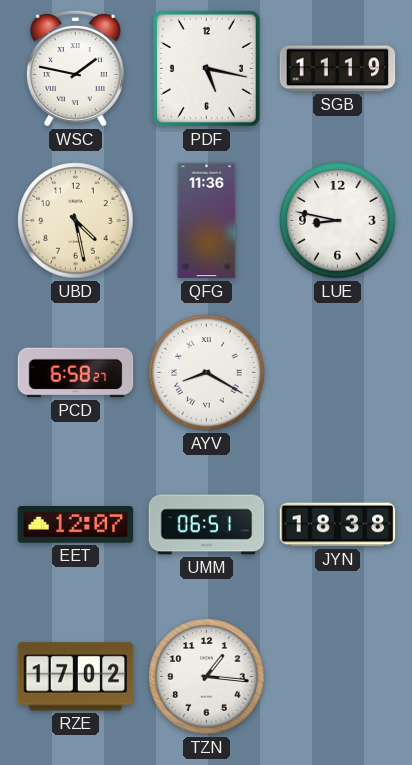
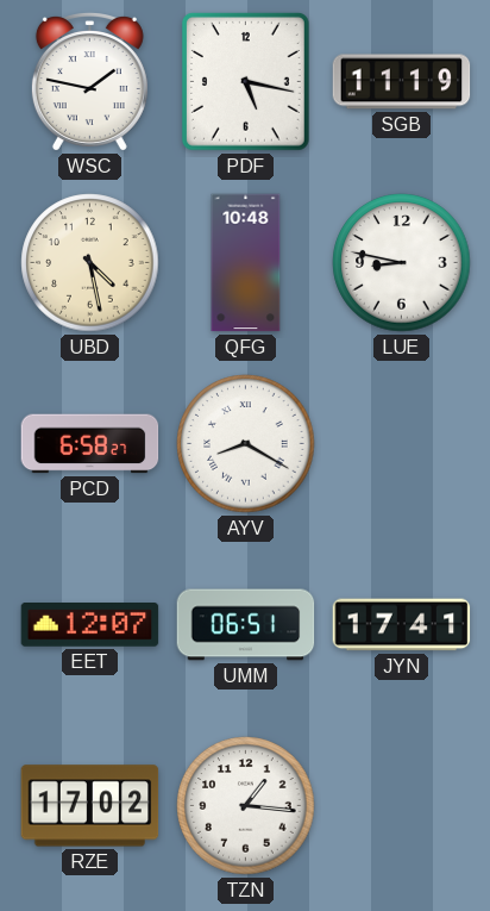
QFG: 11:36 -> 10:48
JYN: 18:38 -> 17:41
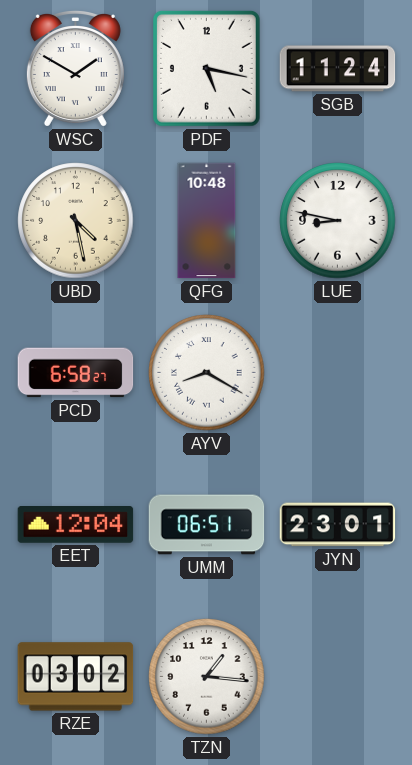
WSC: 1:47 -> 1:50
SGB: 11:19 -> 11:24
EET: 12:07 -> 12:04
JYN: 17:41 -> 23:01
RZE: 17:02 -> 03:02
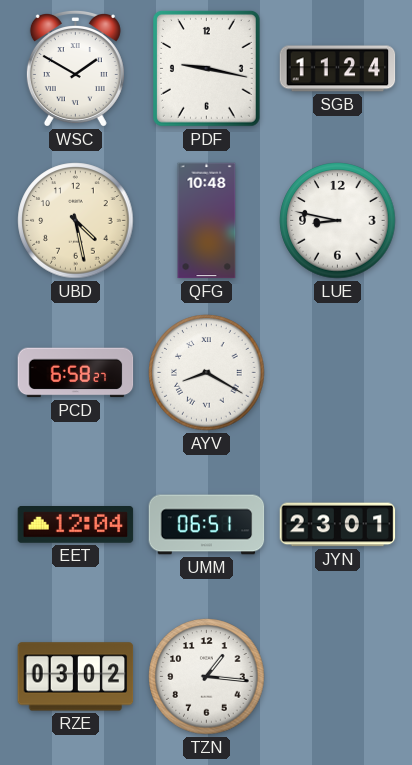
PDF: 5:17 -> 9:17
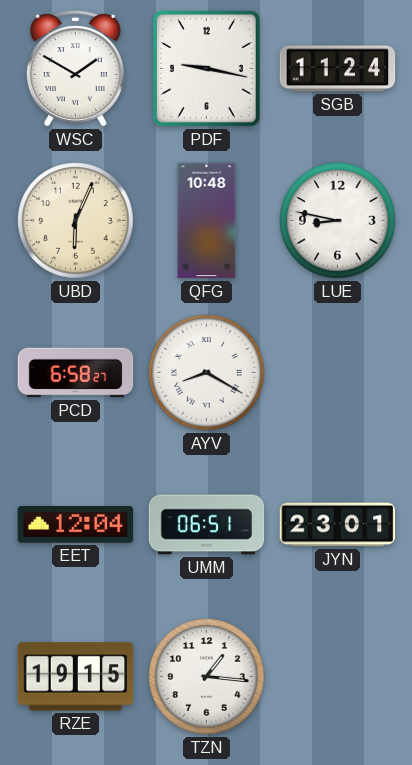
UBD: 4:28 -> 6:04
RZE: 03:02 -> 19:15
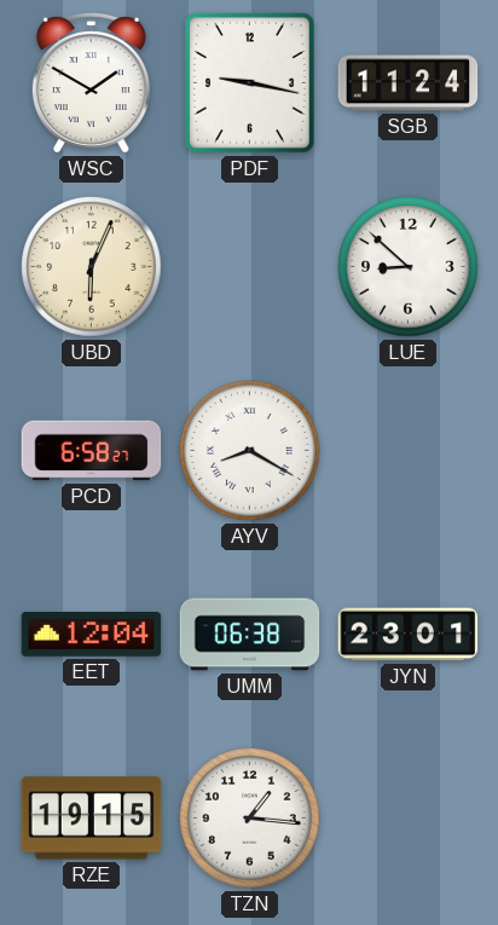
QFG: 10:48 -> none
LUE: 8:47 -> 8:52
UMM: 06:51 -> 06:38
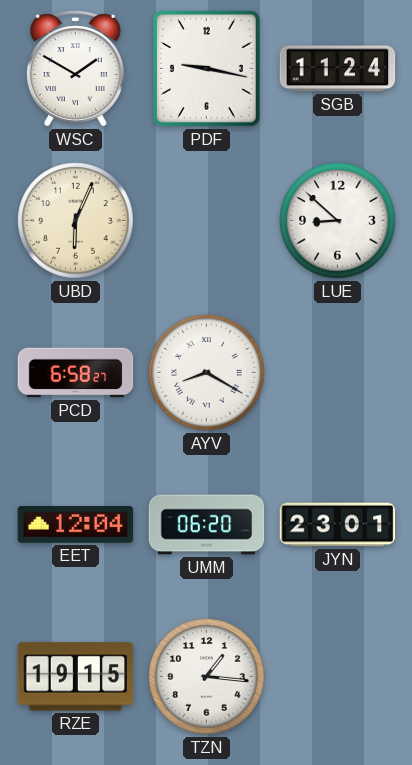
UMM: 06:38 -> 06:20
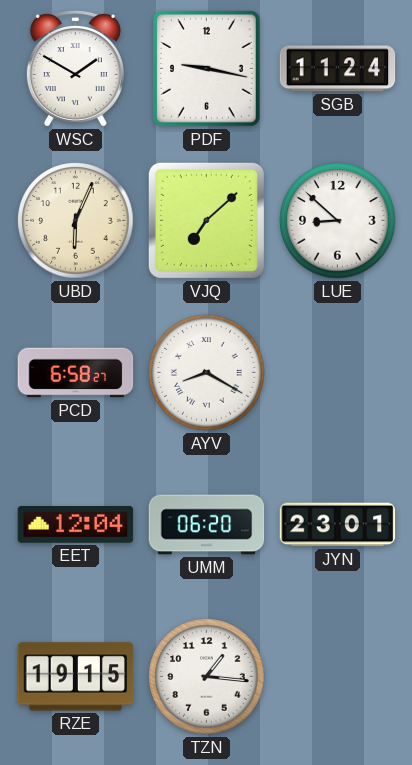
VJQ: none -> 7:08
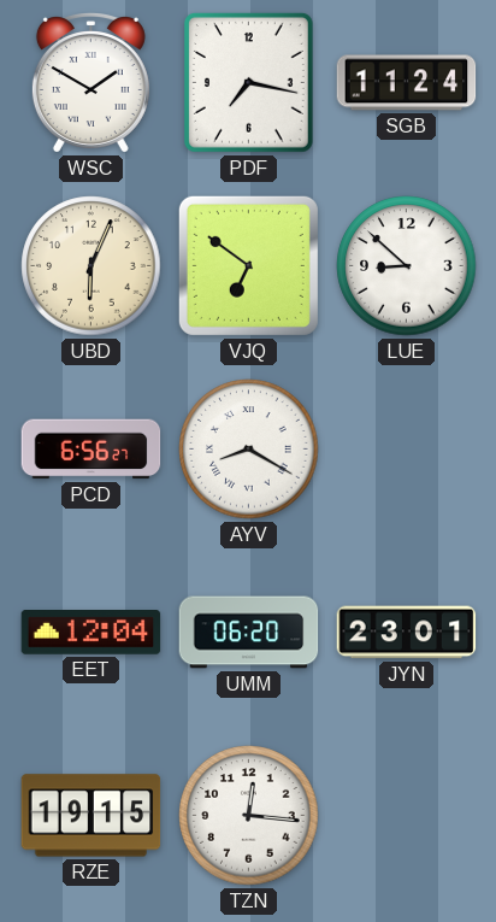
PDF: 9:17 -> 7:17
VJQ: 7:08 -> 6:51
PCD: 6:58 -> 6:56
TZN: 1:16 -> 12:16
